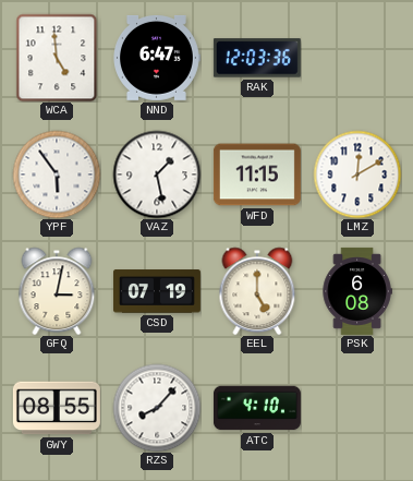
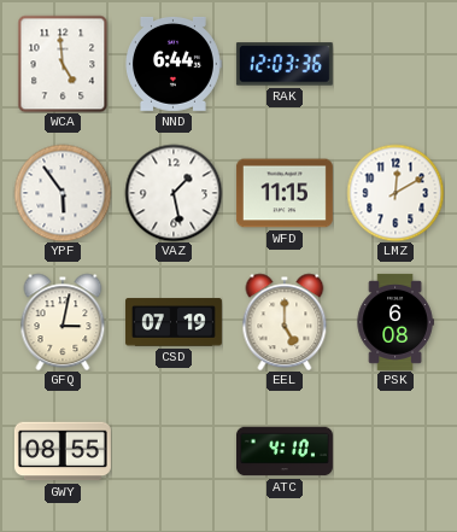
NND: 6:47 -> 6:44
RZS: 8:07 -> none
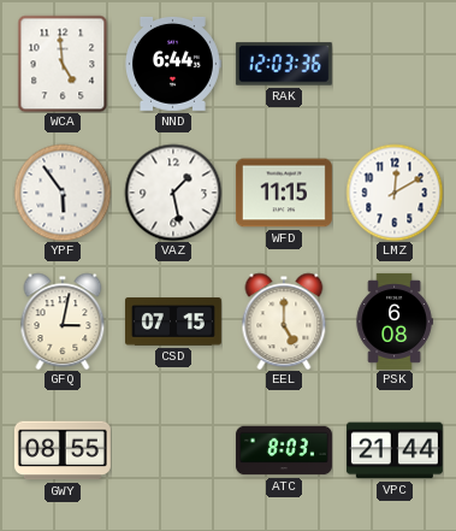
CSD: 07:19 -> 07:15
ATC: 4:10 -> 8:03
VPC: none -> 21:44
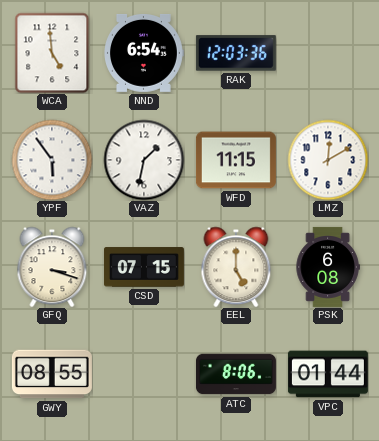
NND: 6:44 -> 6:54
VAZ: 1:28 -> 1:32
GFQ: 3:02 -> 3:18
ATC: 8:03 -> 8:06
VPC: 21:44 -> 01:44
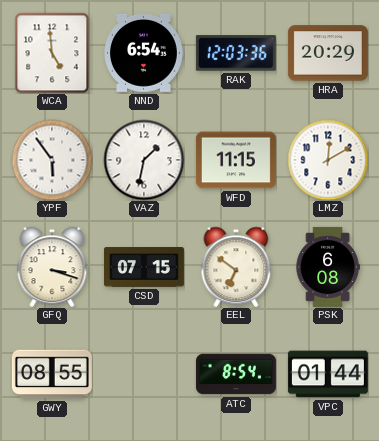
HRA: none -> 20:29
EEL: 5:00 -> 6:51
ATC: 8:06 -> 8:54
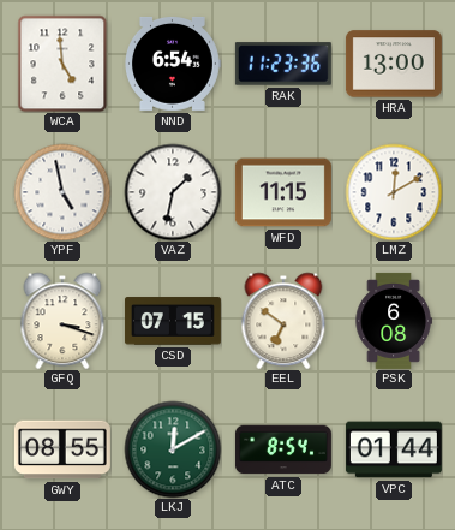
RAK: 12:03 -> 11:23
HRA: 20:29 -> 13:00
YPF: 5:54 -> 4:58
LKJ: none -> 12:10
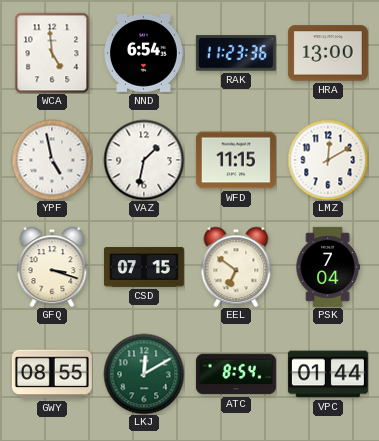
PSK: 6:08 -> 7:04
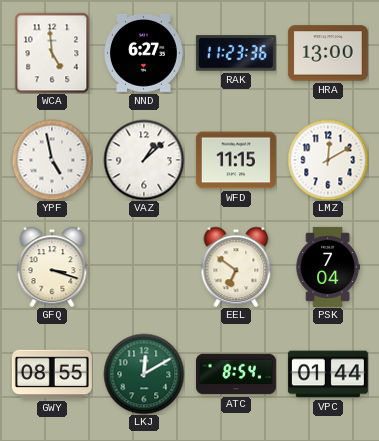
NND: 6:54 -> 6:27
VAZ: 1:32 -> 1:08
CSD: 07:15 -> none
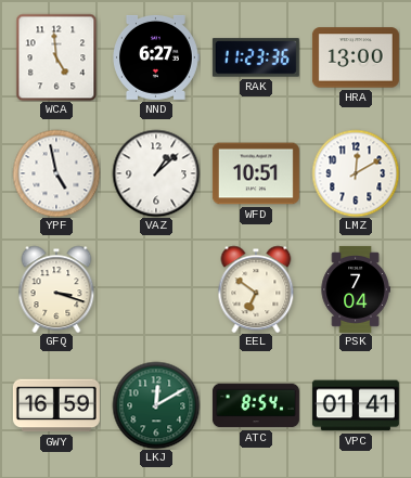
WFD: 11:15 -> 10:51
GWY: 08:55 -> 16:59
VPC: 01:44 -> 01:41
